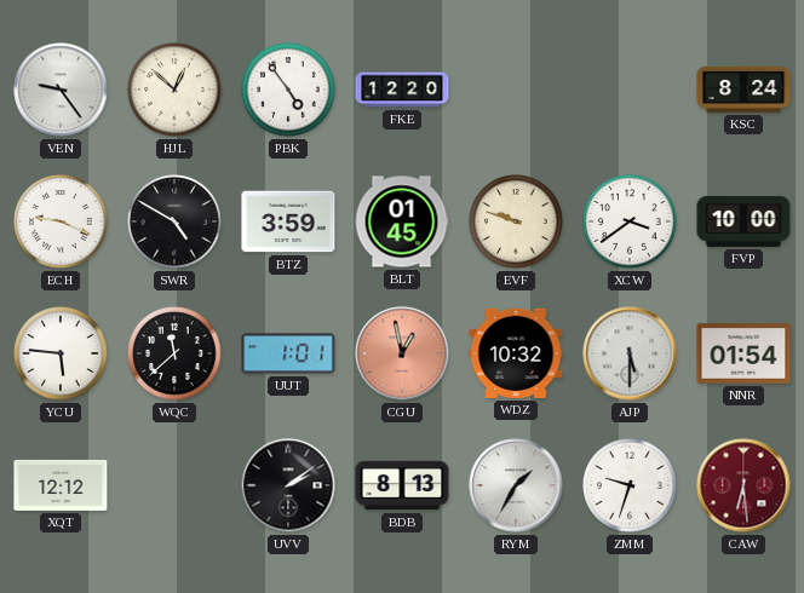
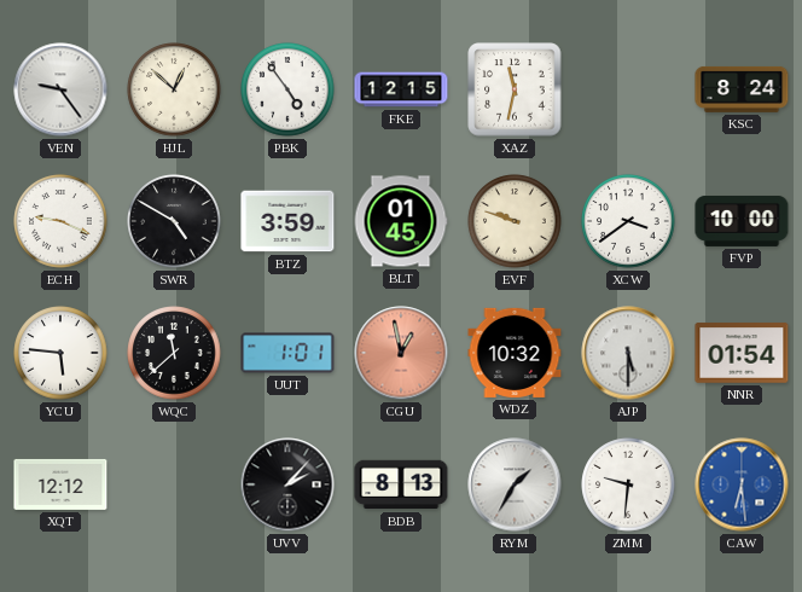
FKE: 12:20 -> 12:15
XAZ: none -> 11:32
UVV: 2:09 -> 2:07
ZMM: 9:33 -> 9:31
CAW dial: burgundy -> blue
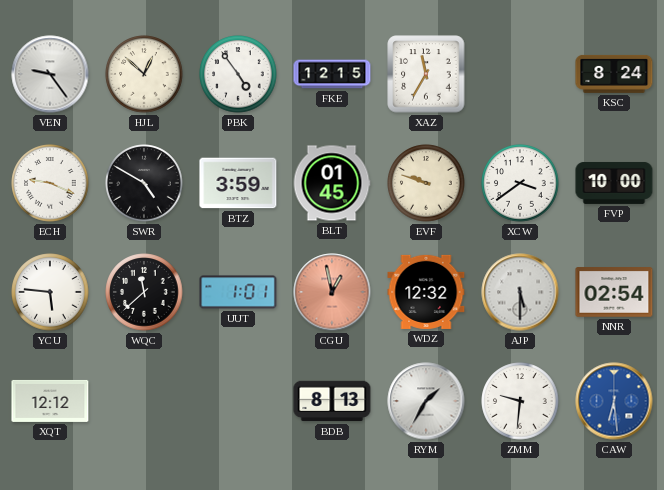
XAZ: 11:32 -> 11:35
WDZ: 10:32 -> 12:32
NNR: 01:54 -> 02:54
UVV: 2:07 -> none
